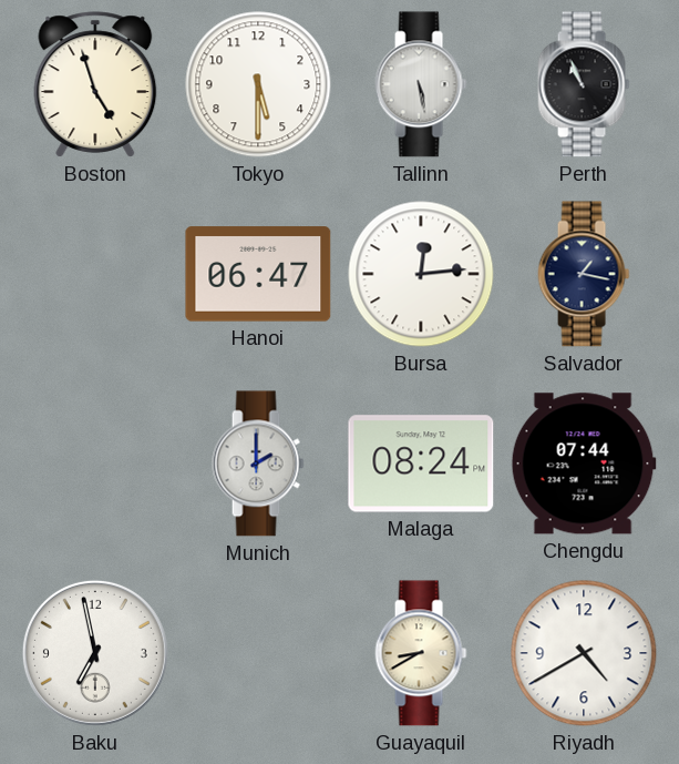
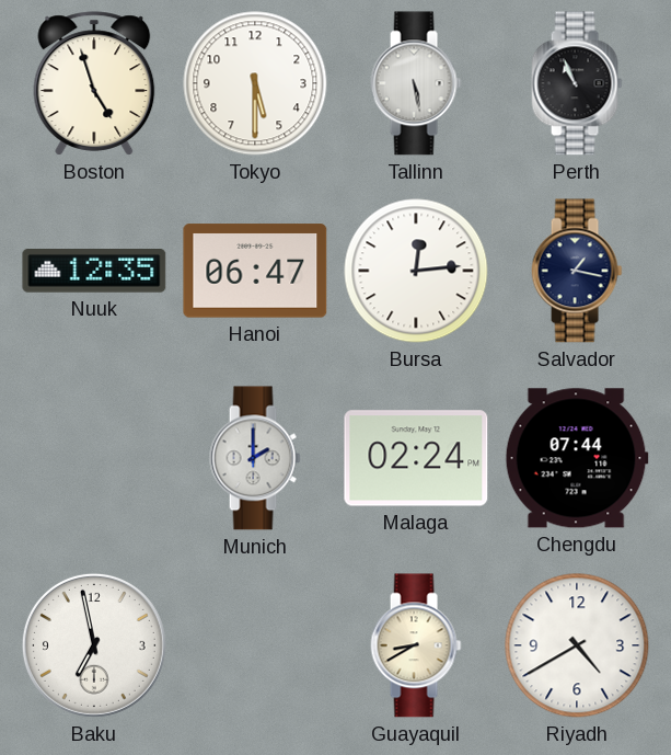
Nuuk: none -> 12:35
Malaga: 08:24 -> 02:24
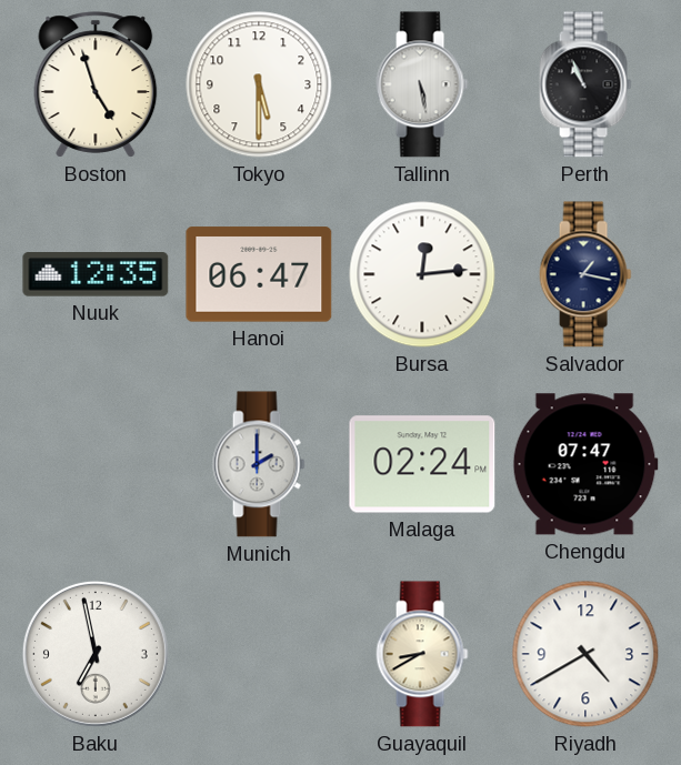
Chengdu: 07:44 -> 07:47
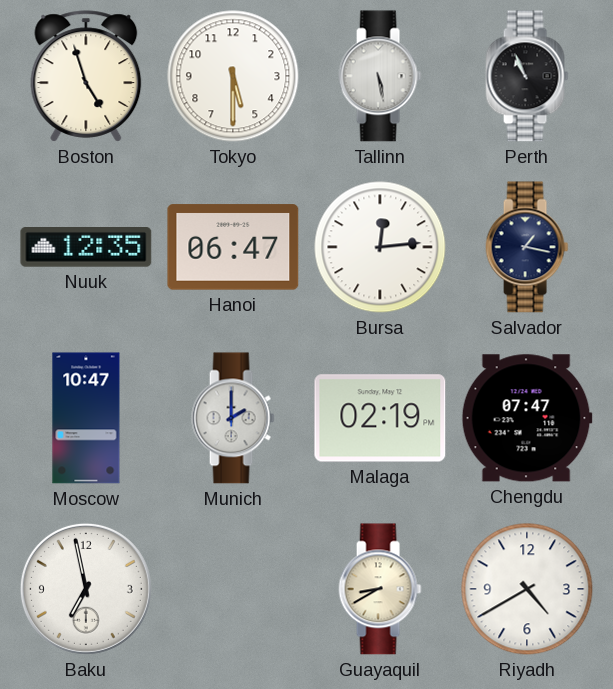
Moscow: none -> 10:47
Malaga: 02:24 -> 02:19
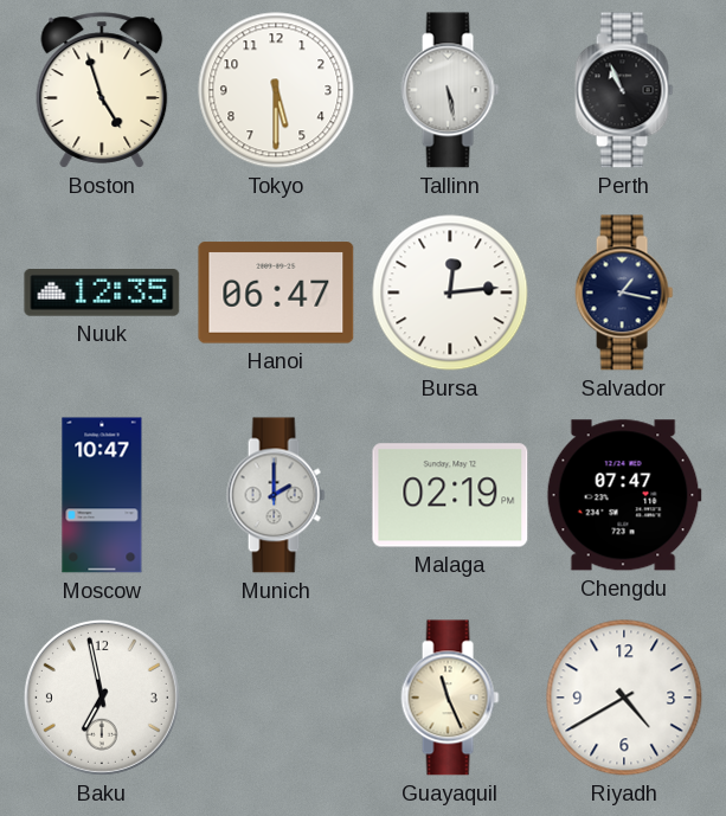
Guayaquil: 8:40 -> 11:26
